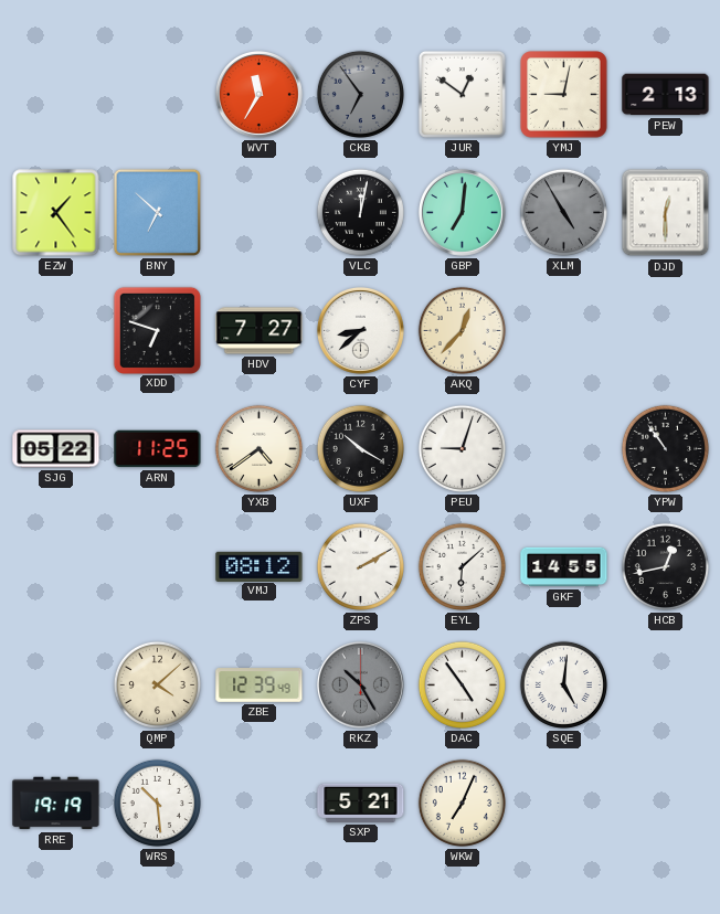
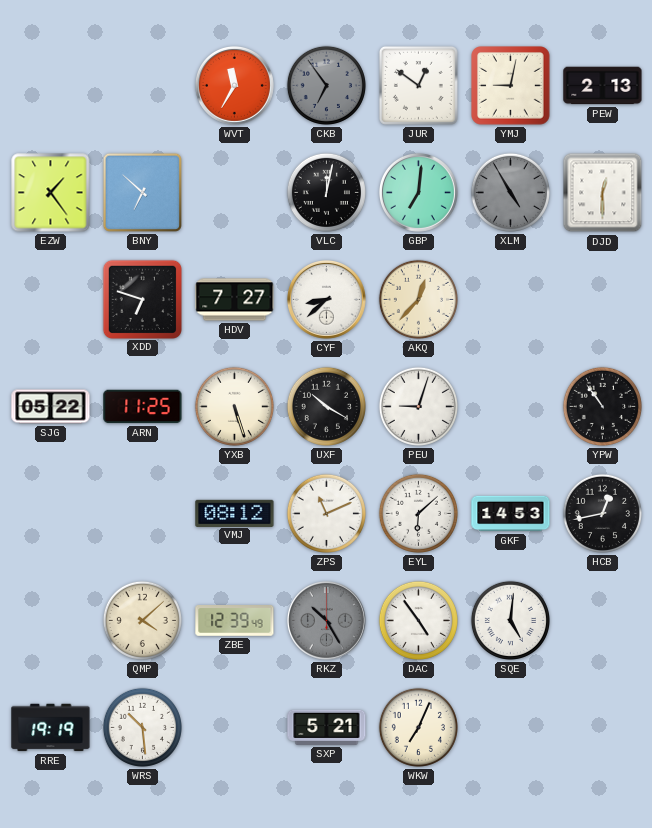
YXB: 4:39 -> 5:27
ZPS: 2:10 -> 11:11
GKF: 14:55 -> 14:53
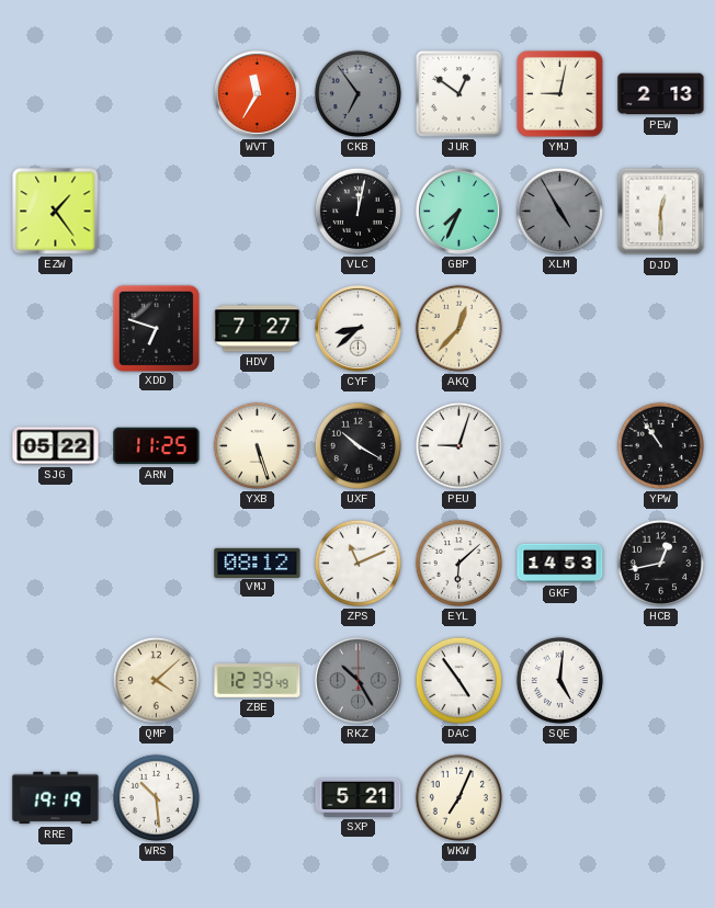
BNY: 6:52 -> none
GBP: 7:01 -> 7:34
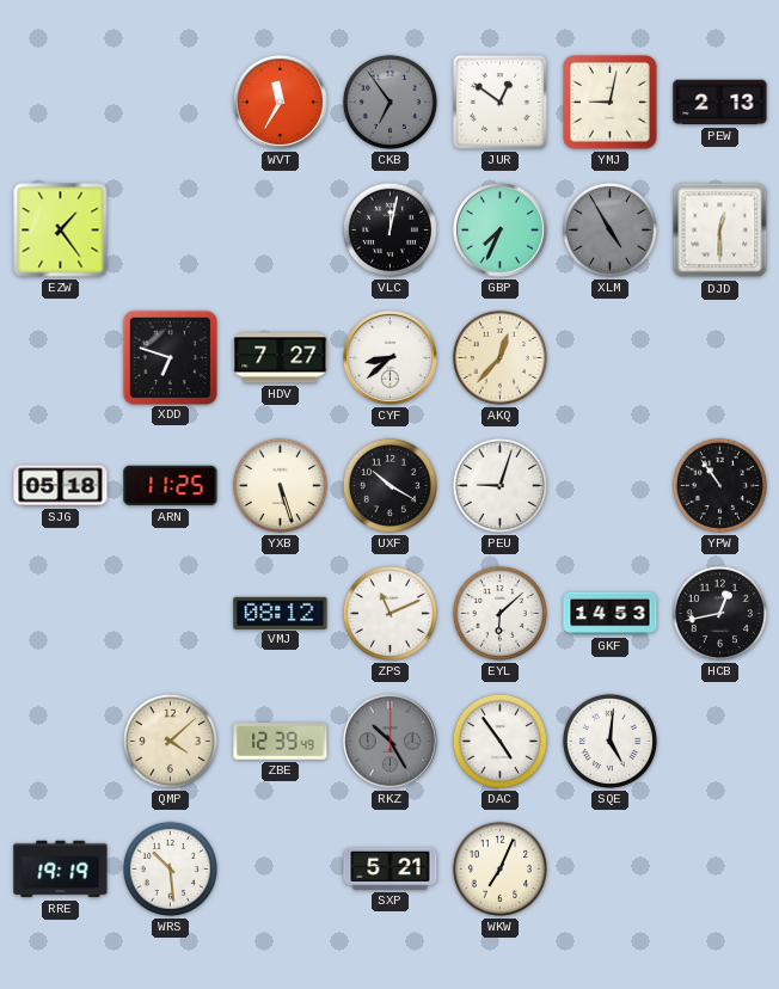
SJG: 05:22 -> 05:18
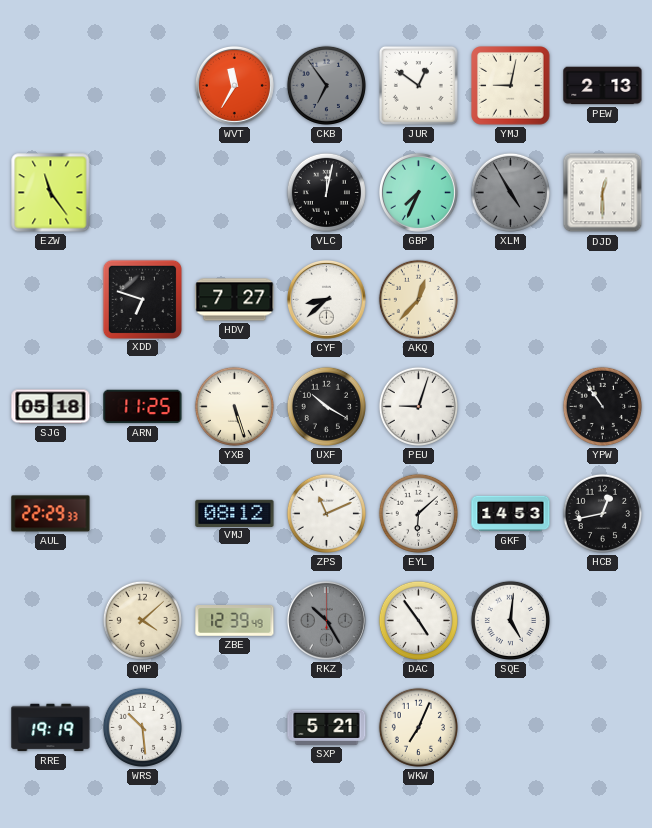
EZW: 1:24 -> 11:24
AUL: none -> 22:29
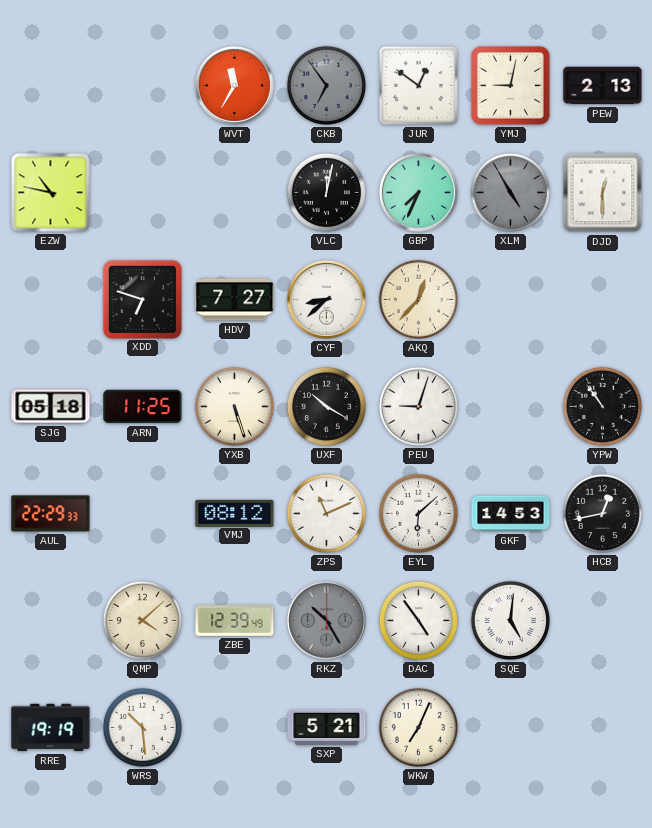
EZW: 11:24 -> 10:47
